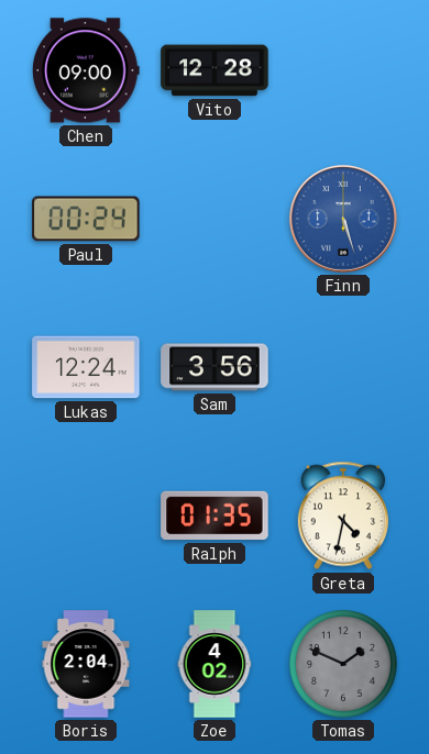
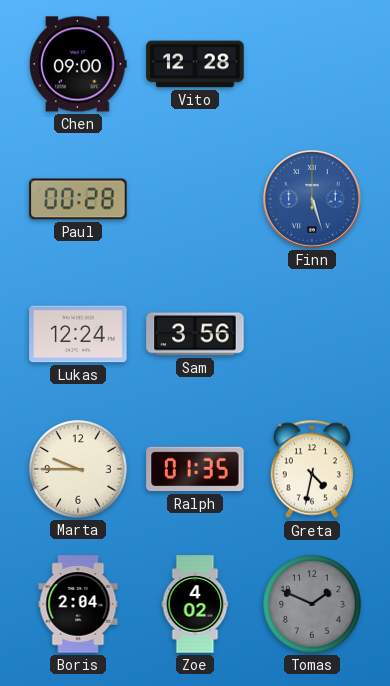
Paul: 00:24 -> 00:28
Marta: none -> 9:45
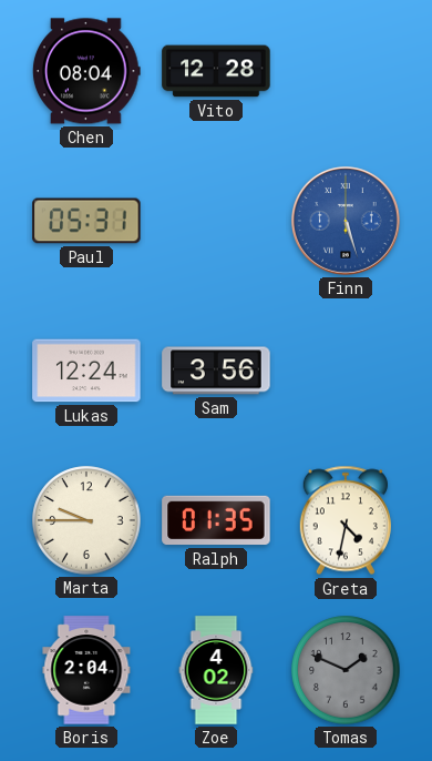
Chen: 09:00 -> 08:04
Paul: 00:28 -> 05:31
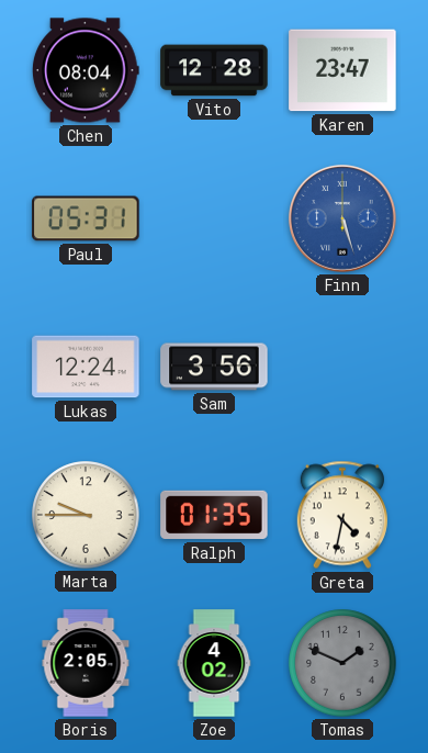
Karen: none -> 23:47
Boris: 2:04 -> 2:05
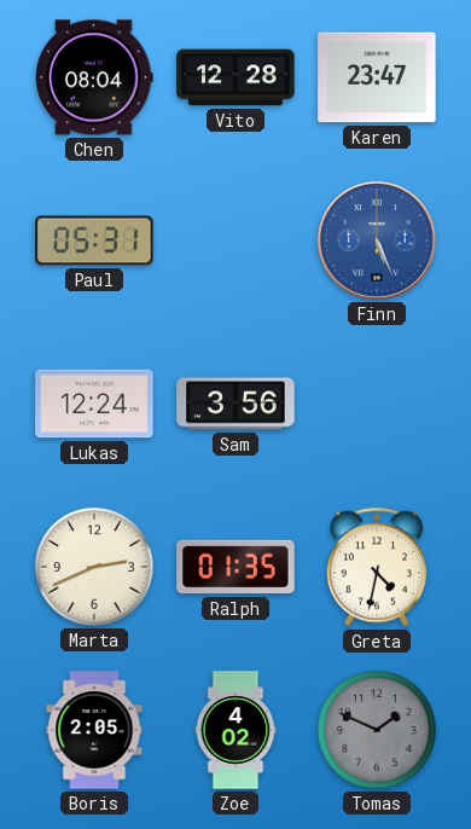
Finn: 5:27 -> 5:26
Marta: 9:45 -> 2:41
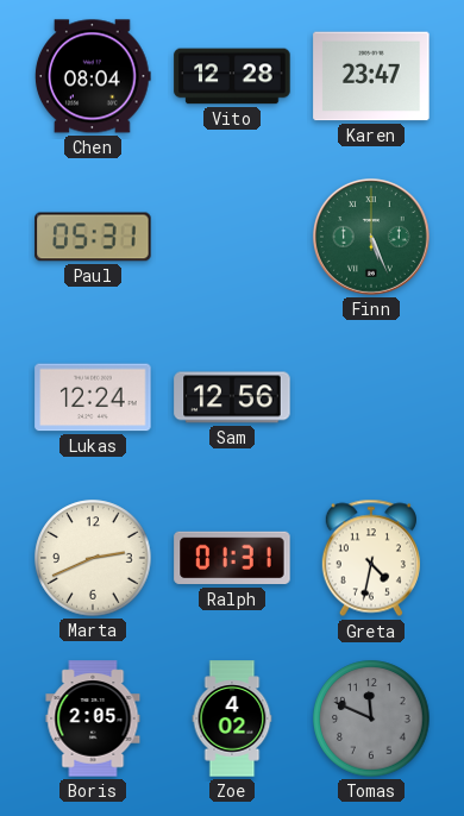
Finn dial: blue -> green
Sam: 3:56 -> 12:56
Ralph: 01:35 -> 01:31
Tomas: 1:49 -> 11:49
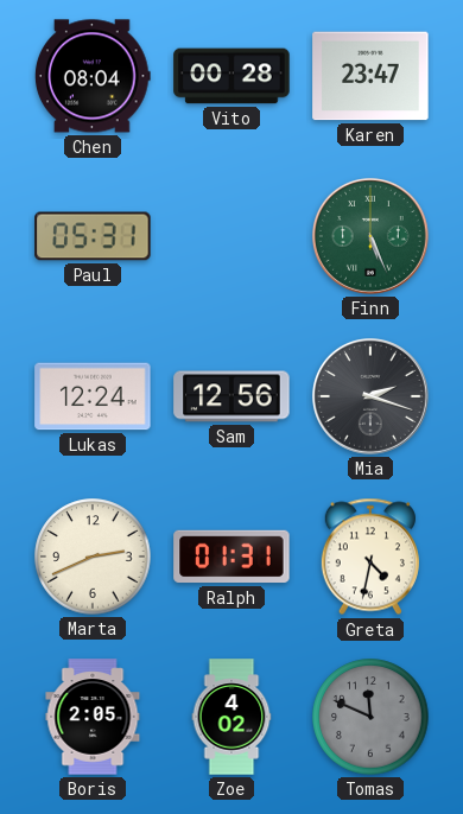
Vito: 12:28 -> 00:28
Mia: none -> 2:18
